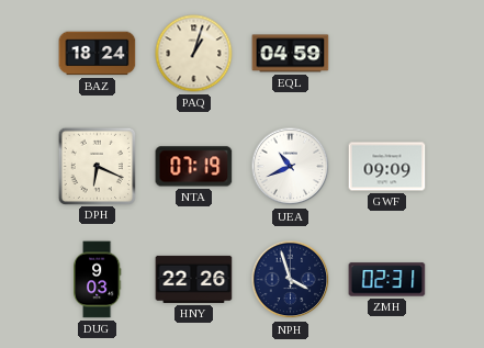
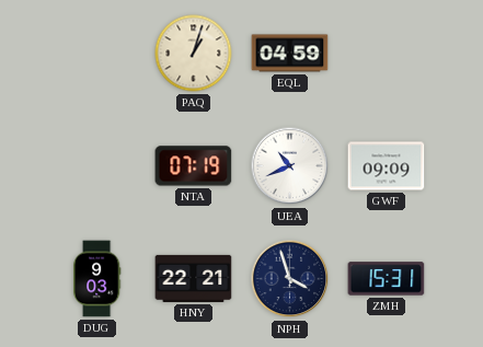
BAZ: 18:24 -> none
DPH: 6:19 -> none
HNY: 22:26 -> 22:21
ZMH: 02:31 -> 15:31
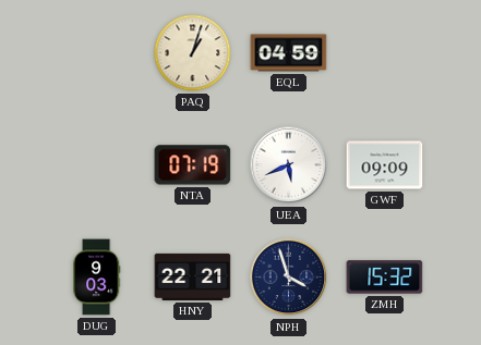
UEA: 10:41 -> 5:41
ZMH: 15:31 -> 15:32
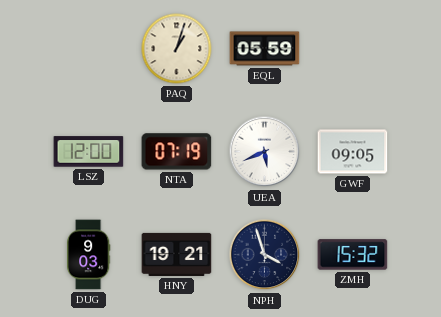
EQL: 04:59 -> 05:59
LSZ: none -> 12:00
GWF: 09:09 -> 09:05
HNY: 22:21 -> 19:21
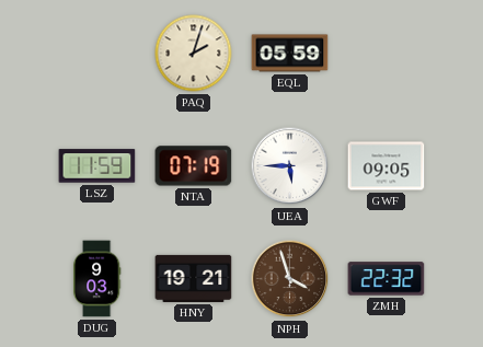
PAQ: 1:03 -> 2:03
LSZ: 12:00 -> 11:59
UEA: 5:41 -> 5:45
NPH dial: navy -> brown
ZMH: 15:32 -> 22:32
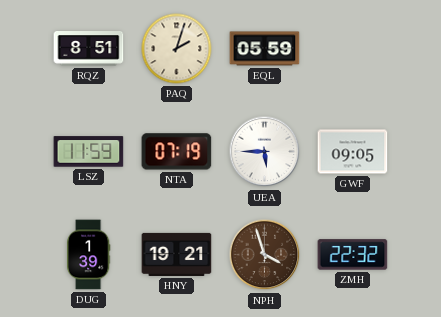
RQZ: none -> 8:51
DUG: 9:03 -> 1:39
